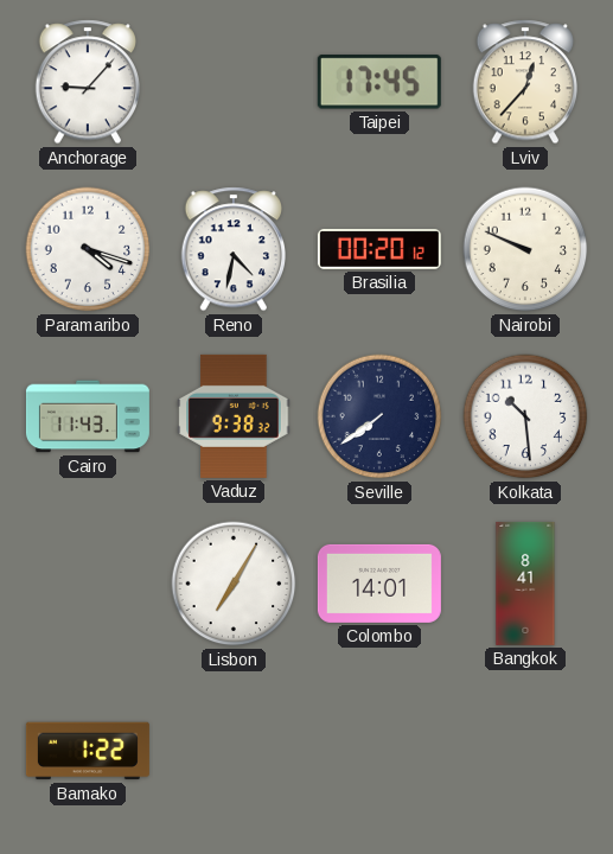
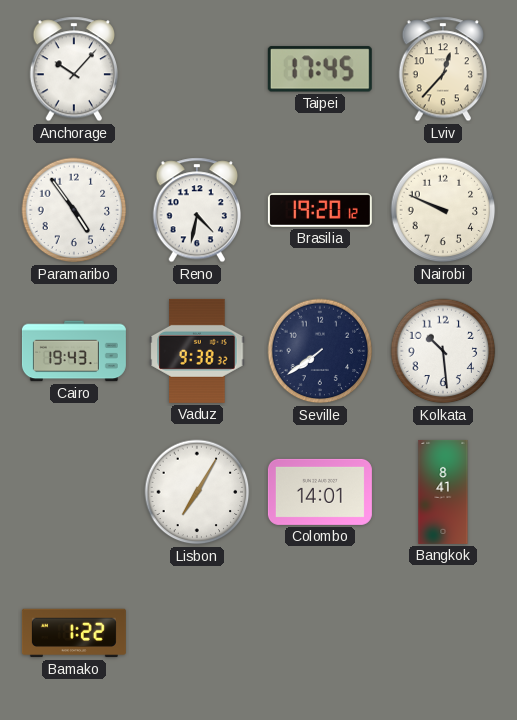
Anchorage: 9:07 -> 10:07
Paramaribo: 4:18 -> 4:54
Brasilia: 00:20 -> 19:20
Cairo: 11:43 -> 19:43
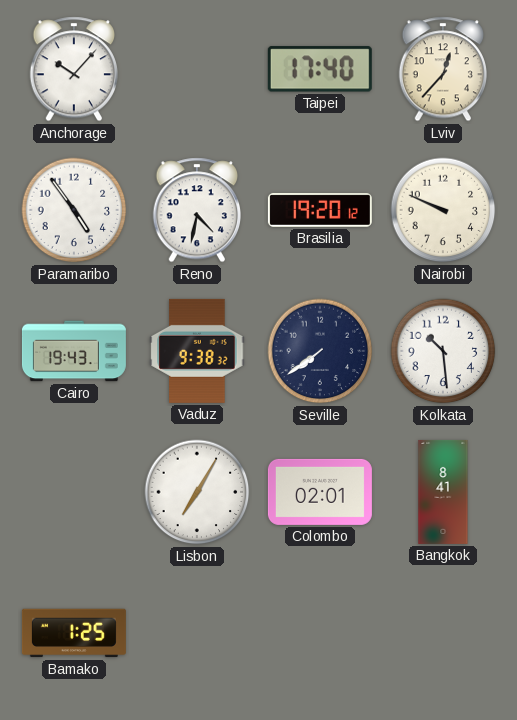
Taipei: 17:45 -> 17:40
Colombo: 14:01 -> 02:01
Bamako: 1:22 -> 1:25
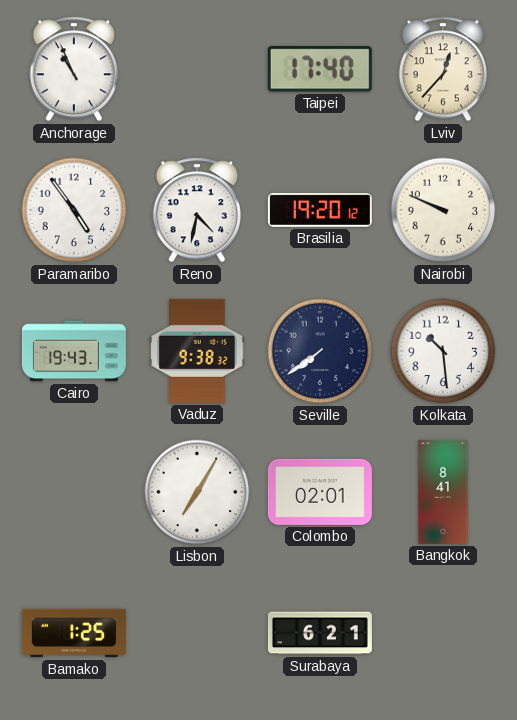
Anchorage: 10:07 -> 10:56
Surabaya: none -> 6:21
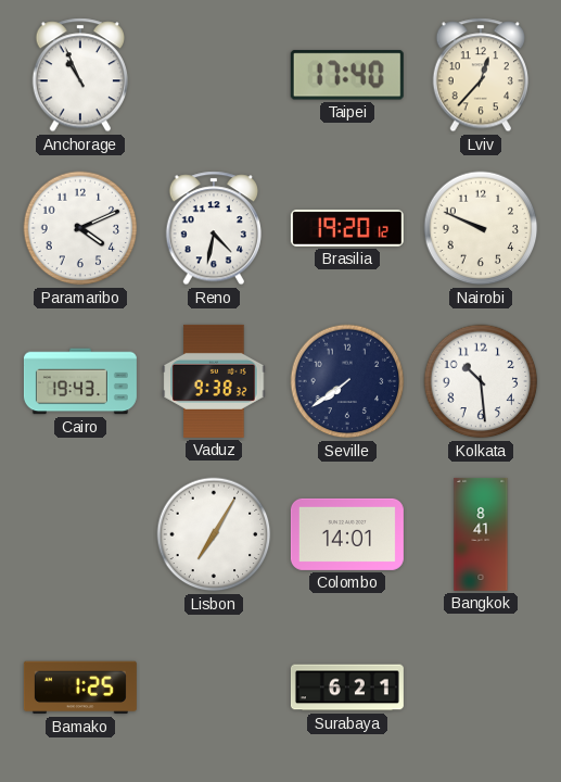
Paramaribo: 4:54 -> 4:11
Colombo: 02:01 -> 14:01
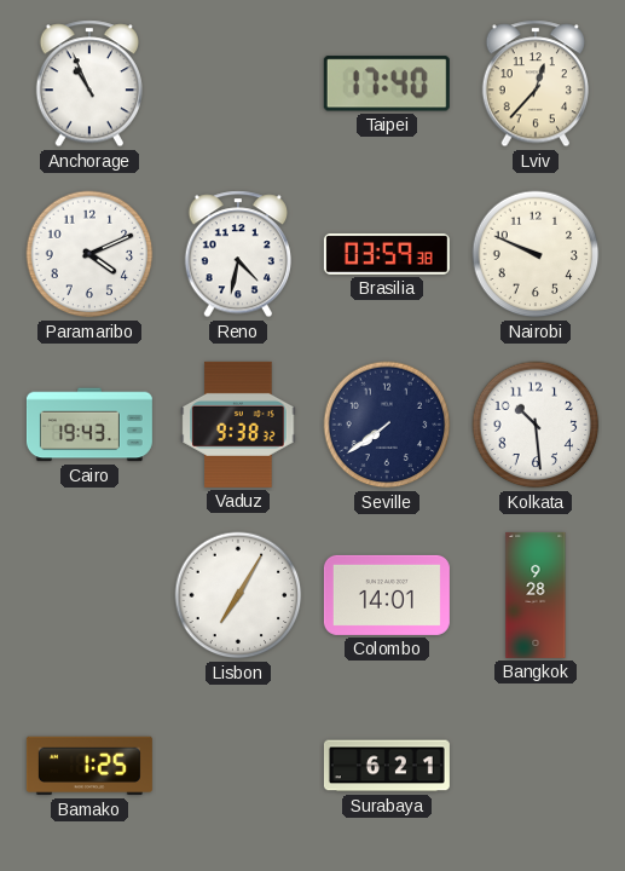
Brasilia: 19:20 -> 03:59
Bangkok: 8:41 -> 9:28
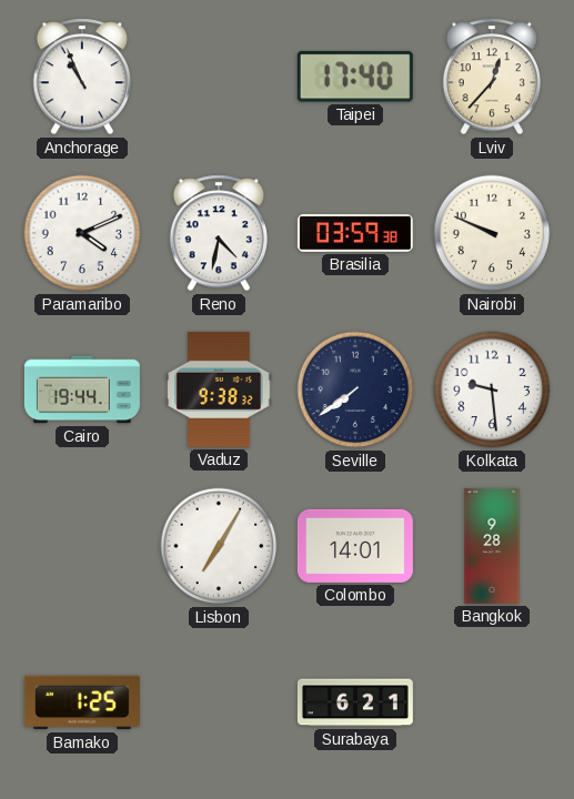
Cairo: 19:43 -> 19:44
Kolkata: 10:29 -> 9:29
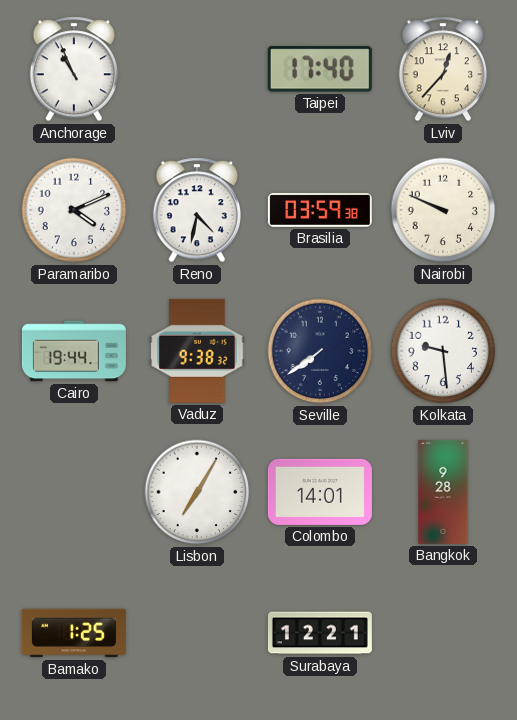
Surabaya: 6:21 -> 12:21
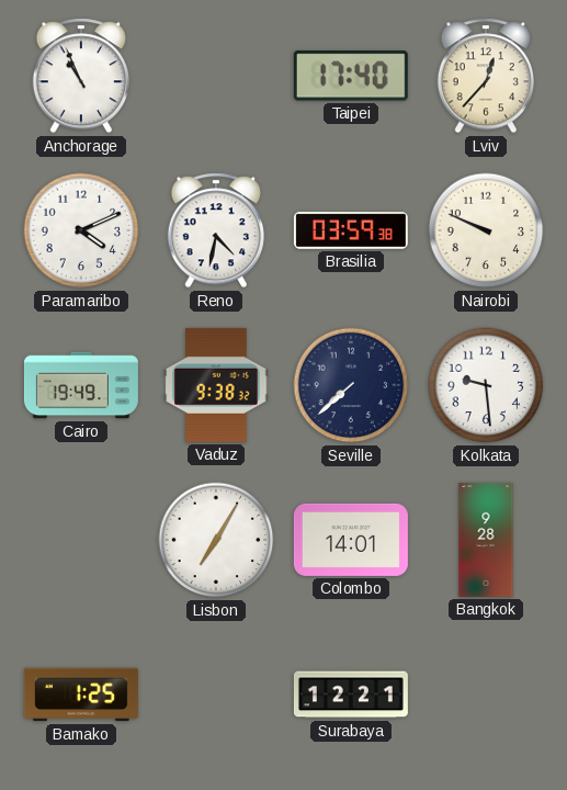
Cairo: 19:44 -> 19:49
Seville: 7:39 -> 7:38
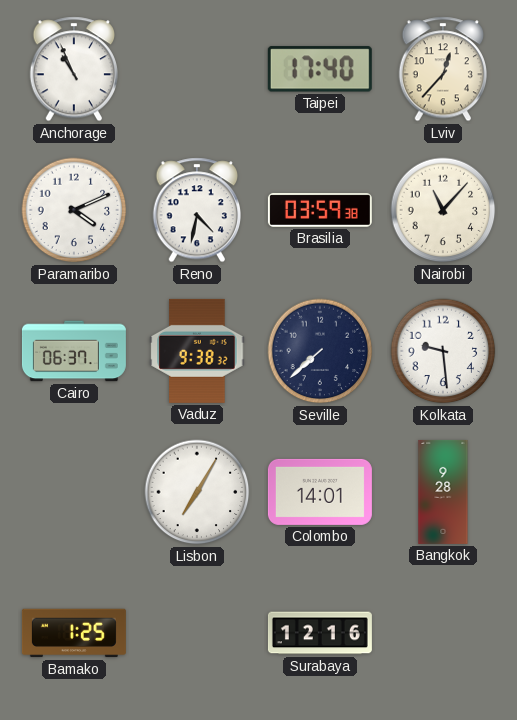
Nairobi: 9:49 -> 11:07
Cairo: 19:49 -> 06:37
Surabaya: 12:21 -> 12:16
